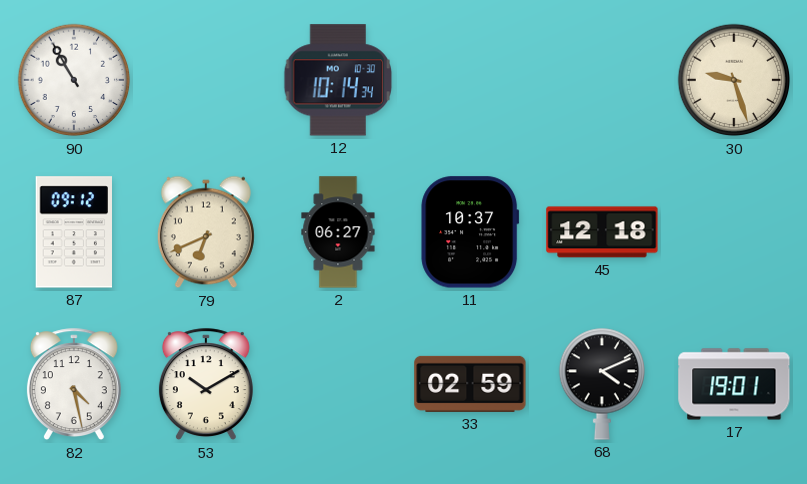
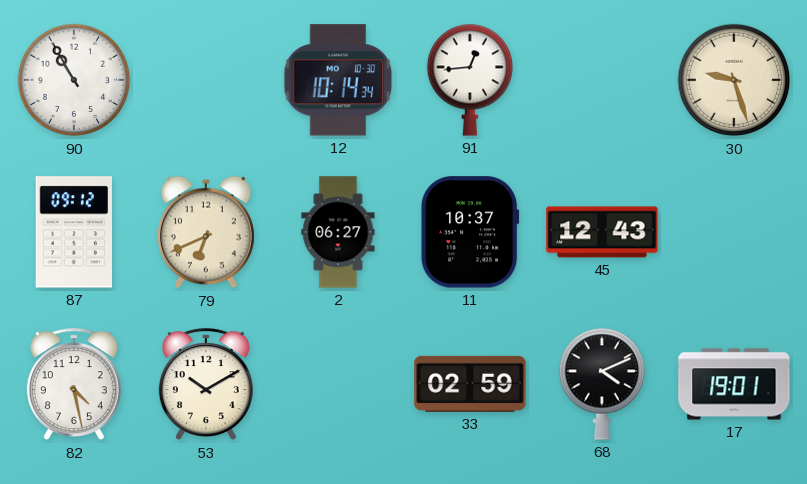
91: none -> 12:44
45: 12:18 -> 12:43
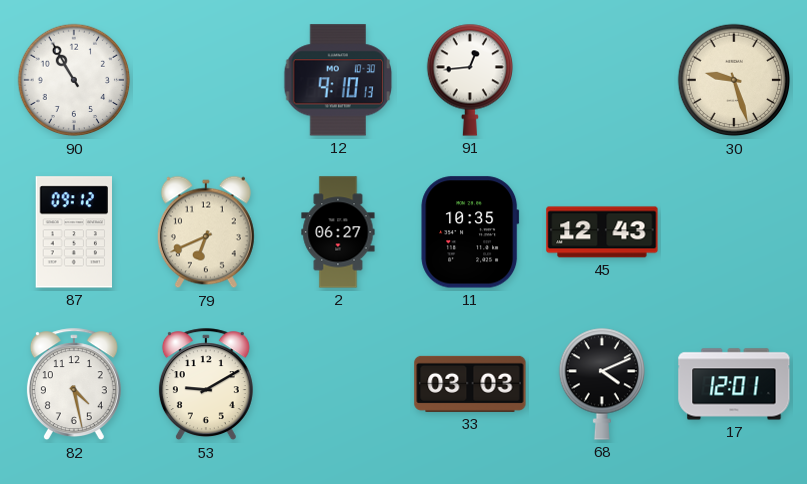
12: 10:14 -> 9:10
11: 10:37 -> 10:35
53: 10:10 -> 9:10
33: 02:59 -> 03:03
17: 19:01 -> 12:01
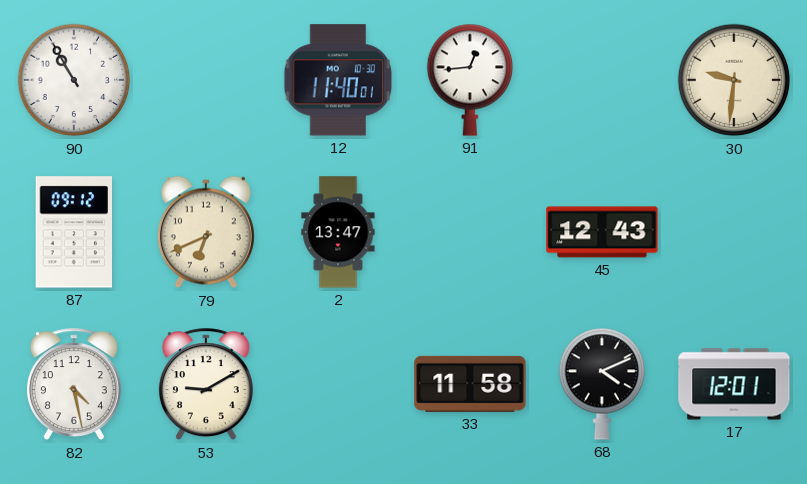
12: 9:10 -> 11:40
30: 9:27 -> 9:31
2: 06:27 -> 13:47
11: 10:35 -> none
33: 03:03 -> 11:58
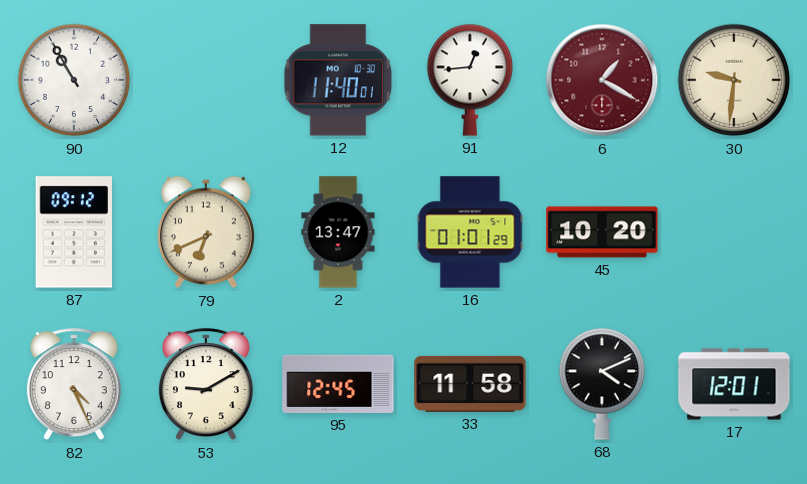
6: none -> 1:20
16: none -> 01:01
45: 12:43 -> 10:20
82: 4:28 -> 4:26
95: none -> 12:45
